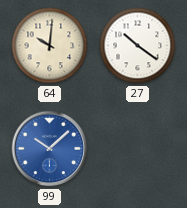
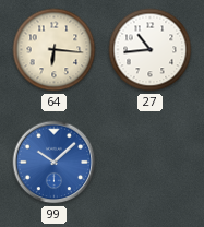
64: 10:01 -> 6:16
27: 10:21 -> 10:44
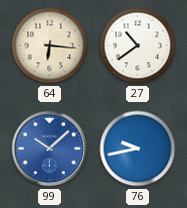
27: 10:44 -> 10:39
76: none -> 9:43
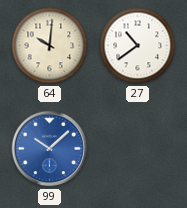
64: 6:16 -> 10:01
76: 9:43 -> none
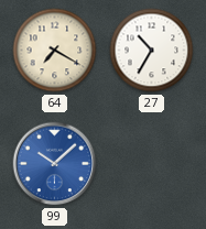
64: 10:01 -> 7:20
27: 10:39 -> 10:35
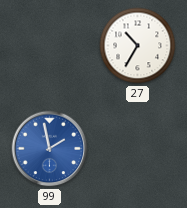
64: 7:20 -> none
99: 10:08 -> 1:58
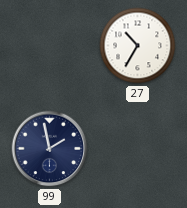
99 dial: blue -> navy
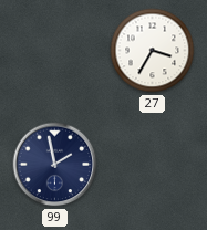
27: 10:35 -> 3:35
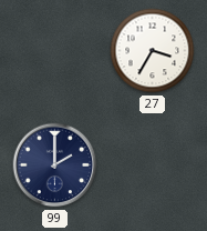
99: 1:58 -> 2:00
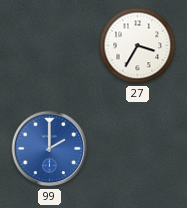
99 dial: navy -> blue
